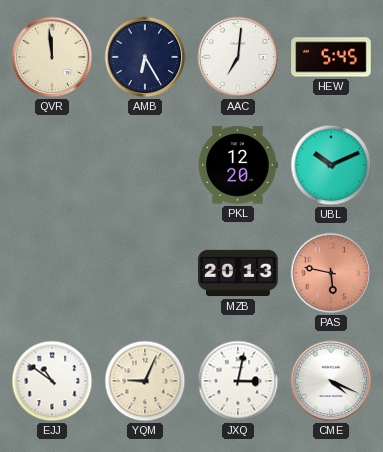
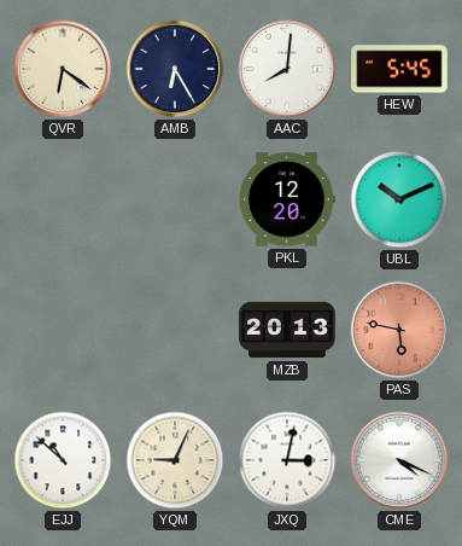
QVR: 11:59 -> 6:21
AAC: 7:01 -> 8:01
EJJ: 10:51 -> 10:52
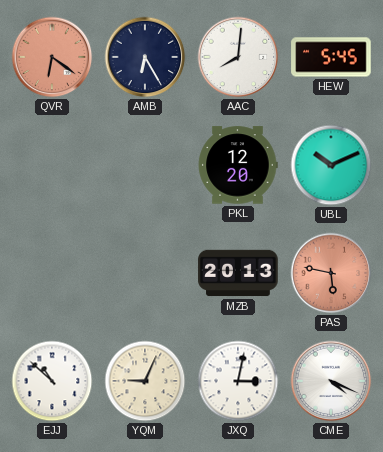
QVR dial: cream -> salmon
